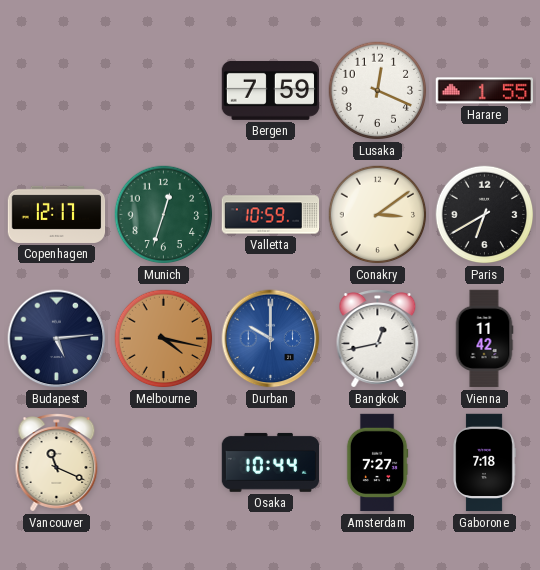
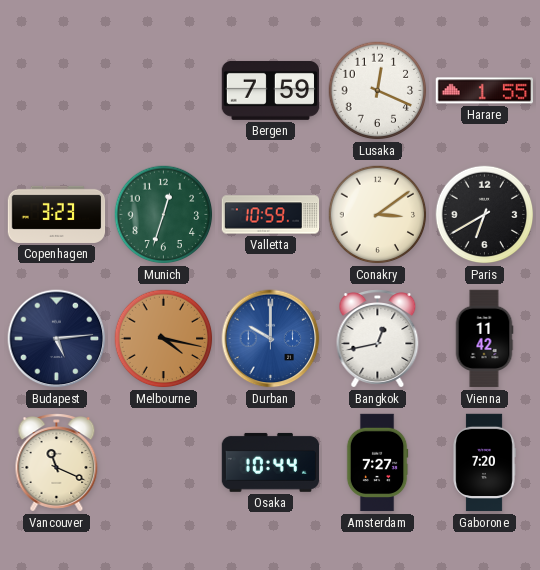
Copenhagen: 12:17 -> 3:23
Gaborone: 7:18 -> 7:20
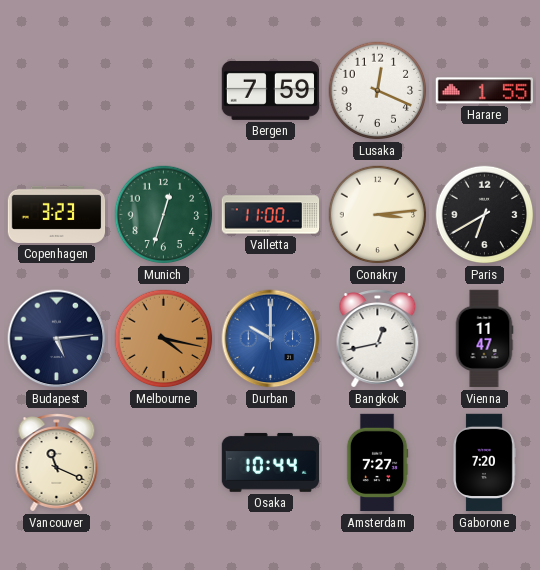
Valletta: 10:59 -> 11:00
Conakry: 3:09 -> 3:14
Vienna: 11:42 -> 11:47
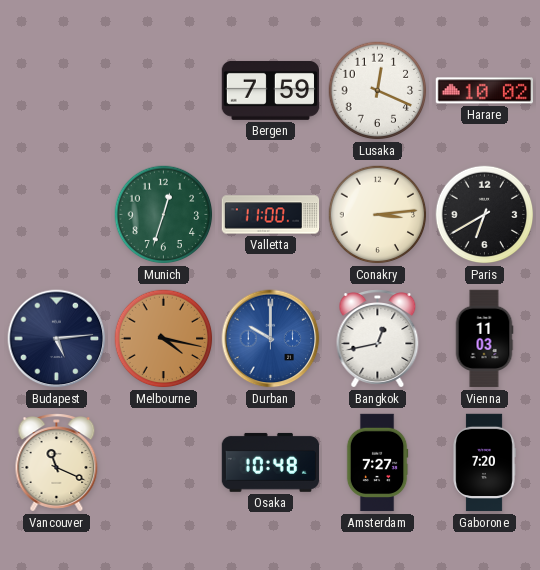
Harare: 1:55 -> 10:02
Copenhagen: 3:23 -> none
Vienna: 11:47 -> 11:03
Osaka: 10:44 -> 10:48
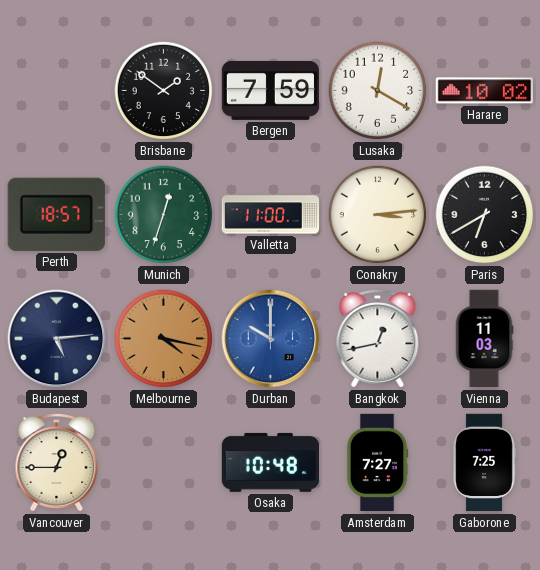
Brisbane: none -> 1:51
Lusaka: 12:19 -> 12:20
Perth: none -> 18:57
Vancouver: 11:19 -> 12:45
Gaborone: 7:20 -> 7:25
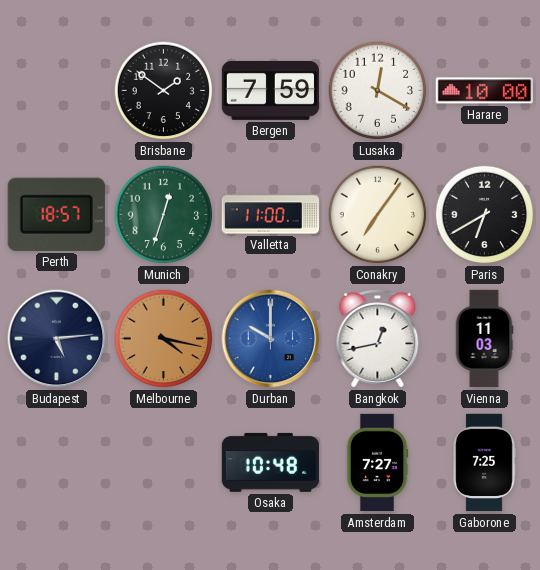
Harare: 10:02 -> 10:00
Conakry: 3:14 -> 7:06
Vancouver: 12:45 -> none
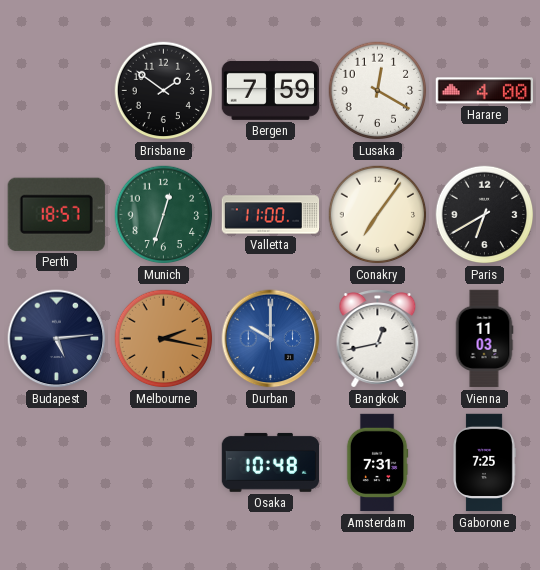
Harare: 10:00 -> 4:00
Melbourne: 4:17 -> 2:17
Amsterdam: 7:27 -> 7:31
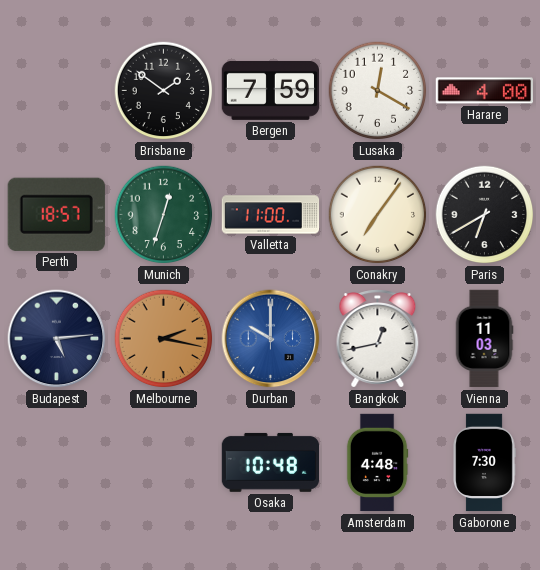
Amsterdam: 7:31 -> 4:48
Gaborone: 7:25 -> 7:30
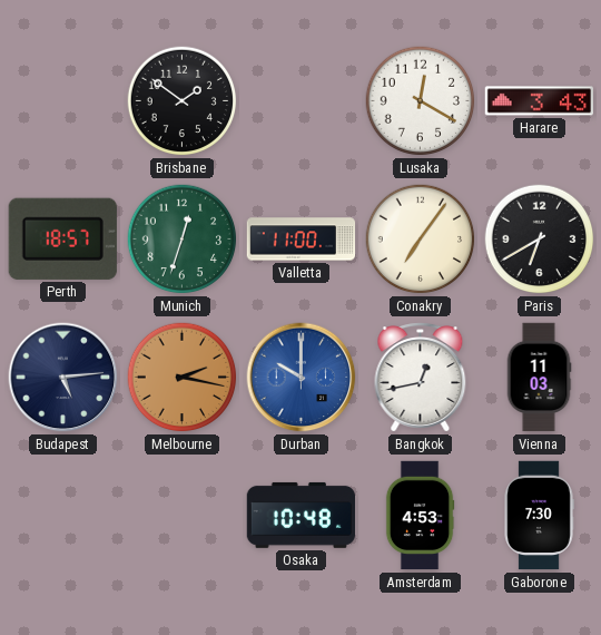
Bergen: 7:59 -> none
Harare: 4:00 -> 3:43
Amsterdam: 4:48 -> 4:53
